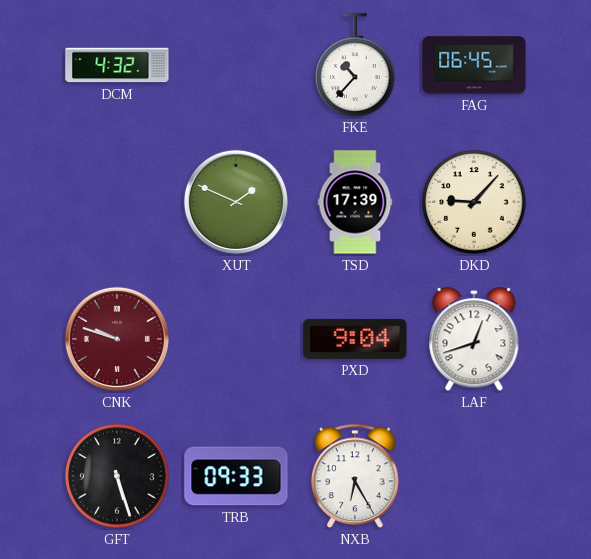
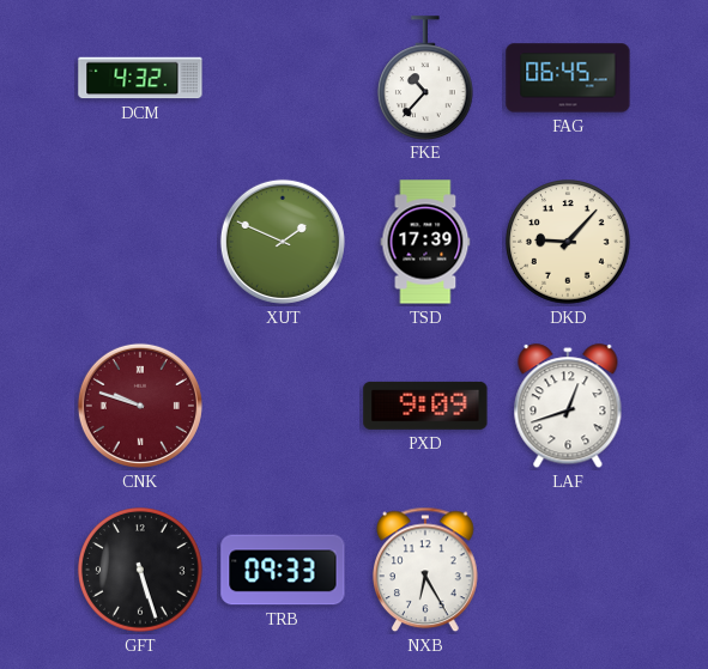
PXD: 9:04 -> 9:09
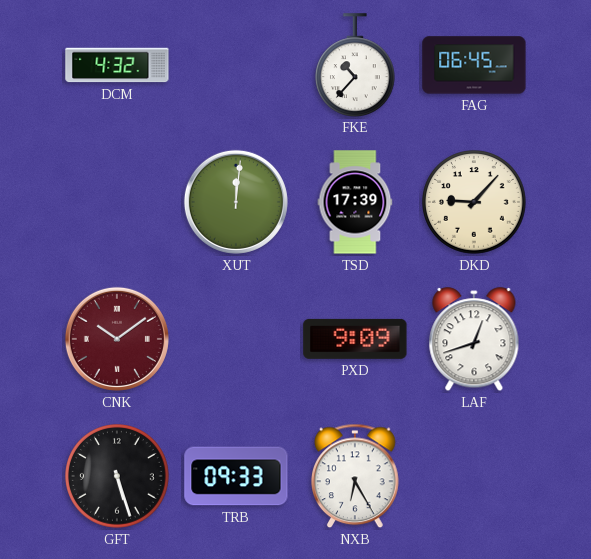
XUT: 1:49 -> 12:01
CNK: 9:48 -> 10:09
